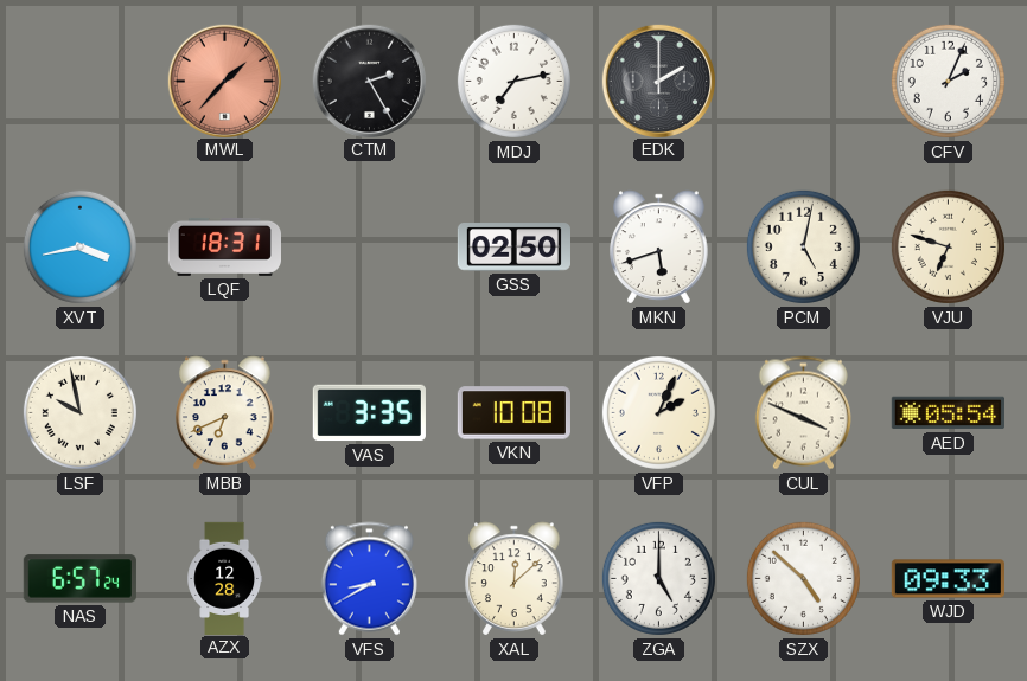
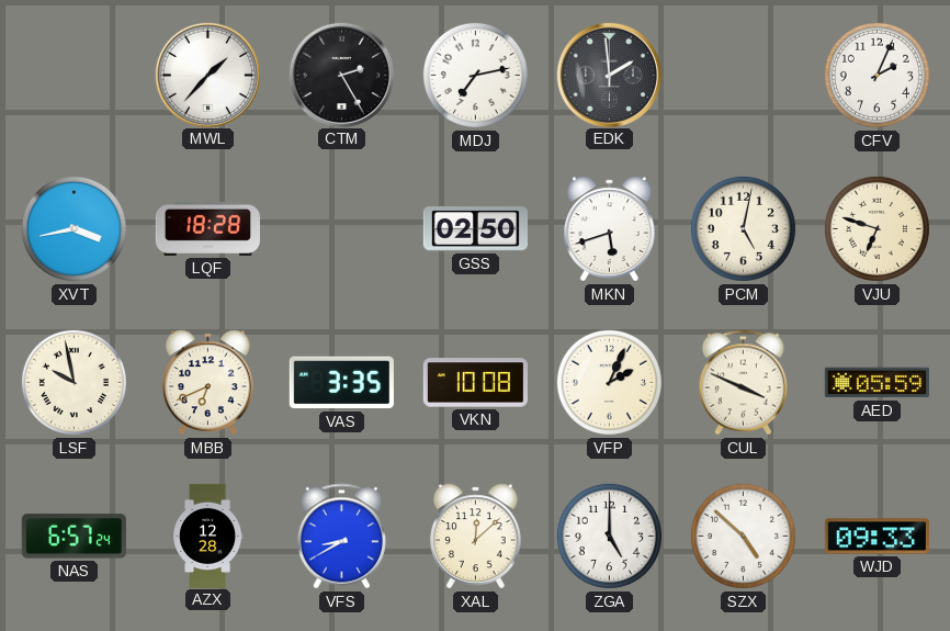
MWL dial: salmon -> white
EDK: 2:00 -> 1:59
LQF: 18:31 -> 18:28
AED: 05:54 -> 05:59
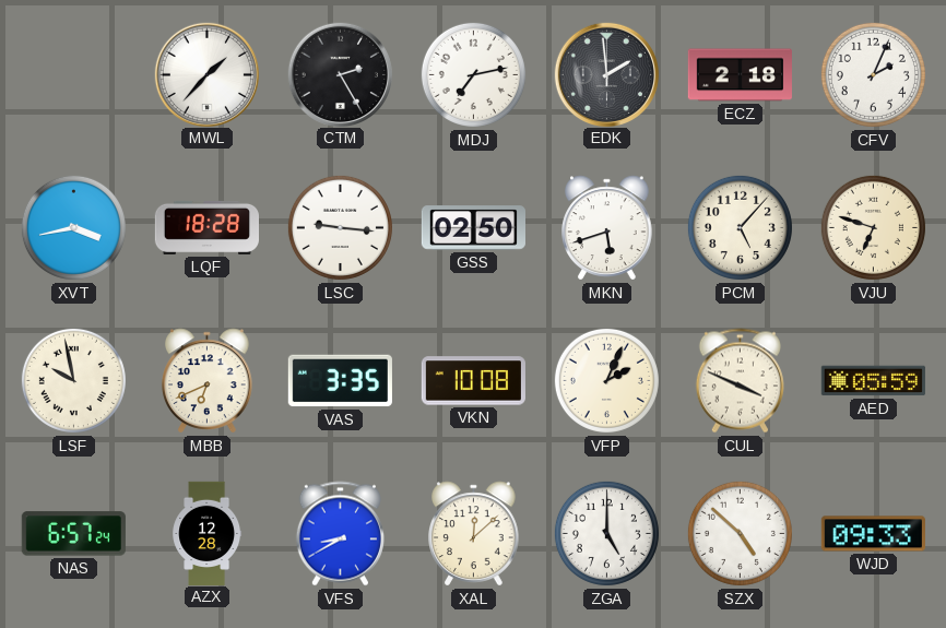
ECZ: none -> 2:18
LSC: none -> 9:16
PCM: 5:02 -> 5:07
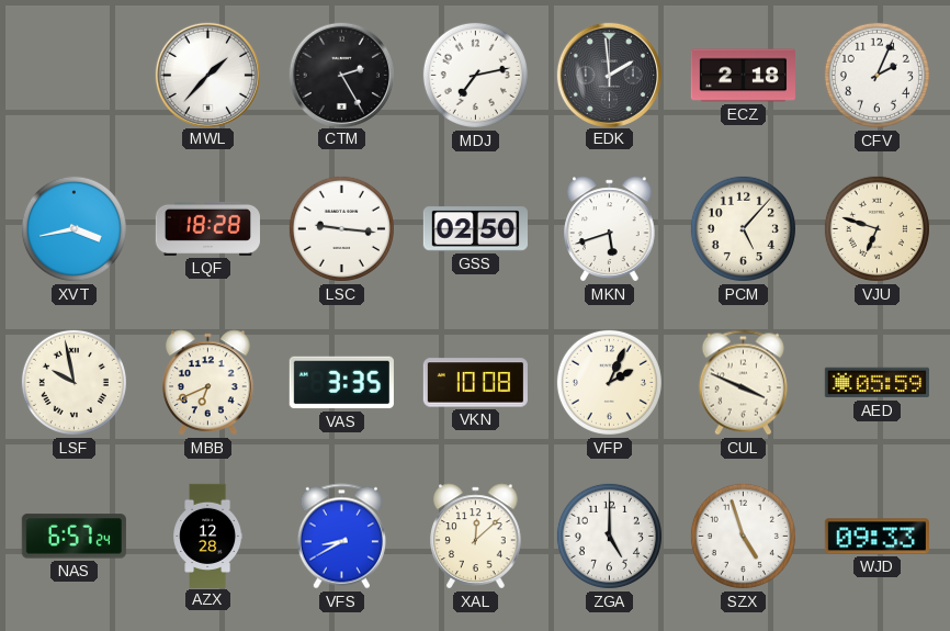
SZX: 4:52 -> 4:57
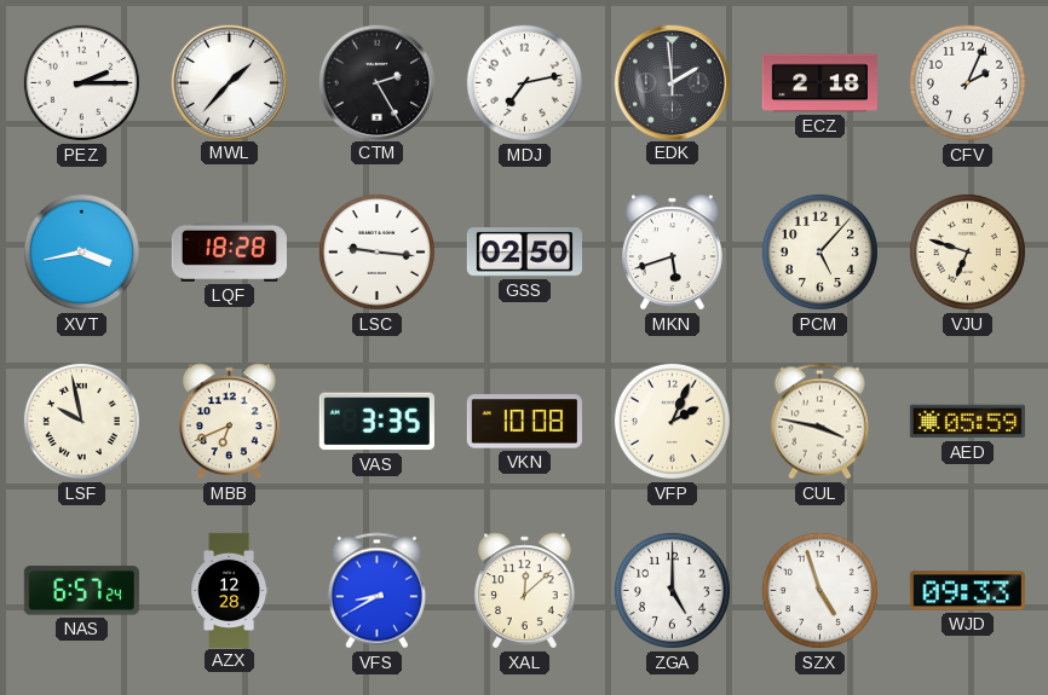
PEZ: none -> 2:15
CUL: 3:49 -> 3:47
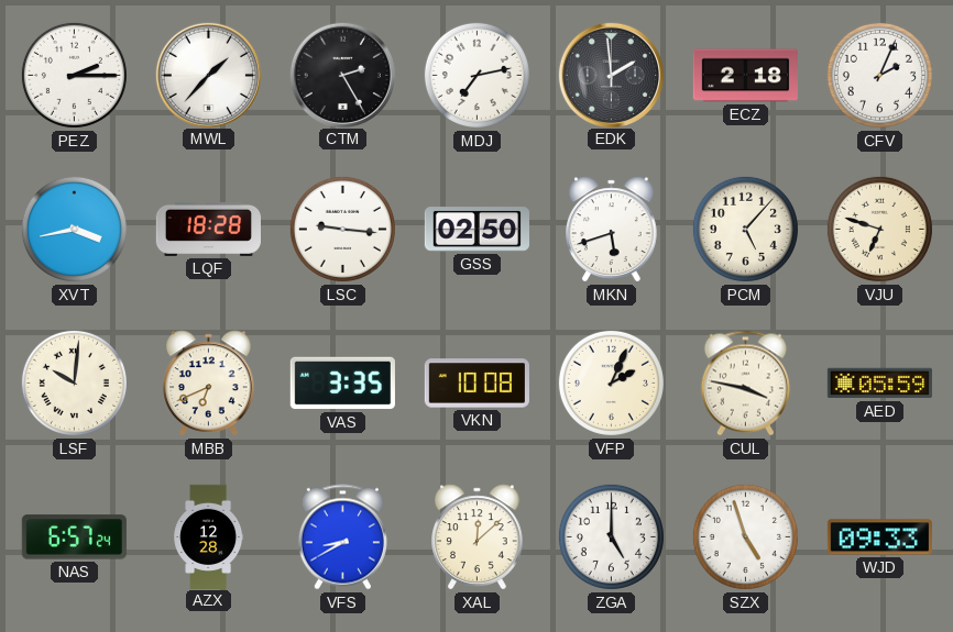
LSF: 9:58 -> 10:01
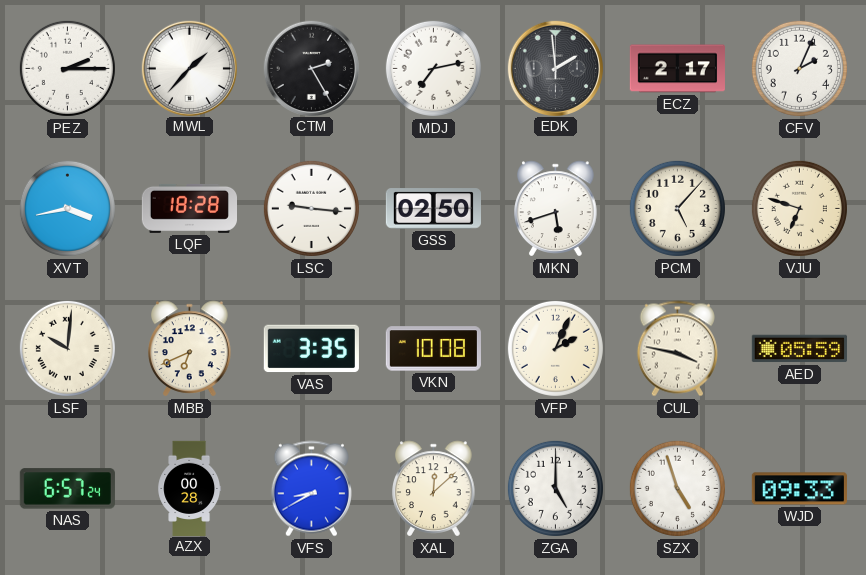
ECZ: 2:18 -> 2:17
AZX: 12:28 -> 00:28
